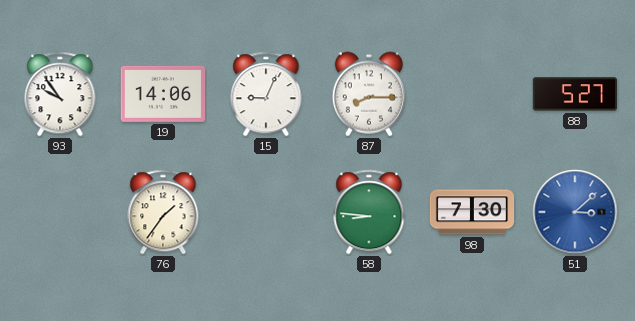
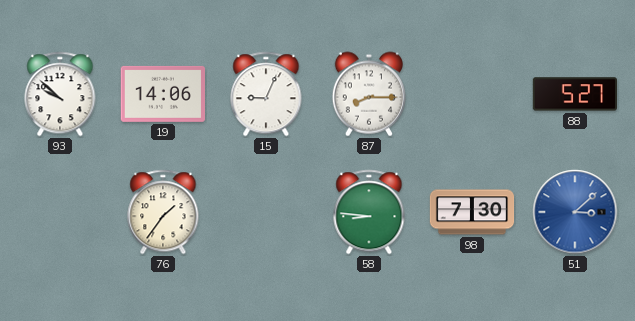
93: 9:54 -> 9:52
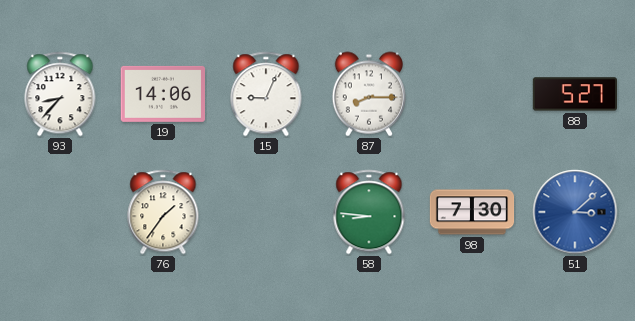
93: 9:52 -> 8:37
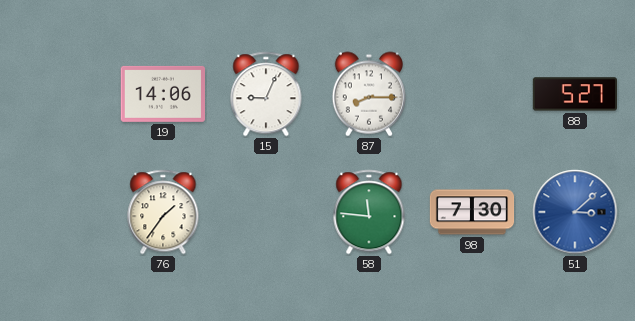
93: 8:37 -> none
58: 8:46 -> 11:46
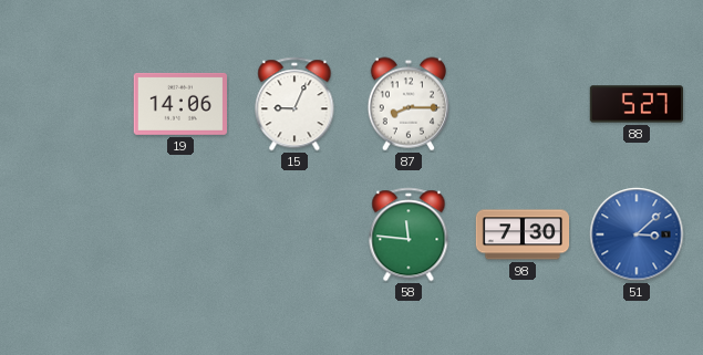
76: 1:36 -> none
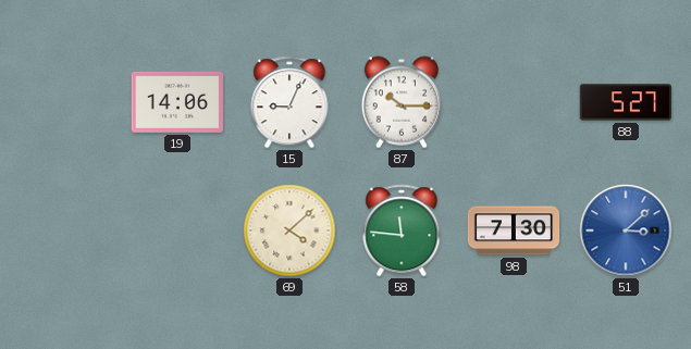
87: 8:15 -> 10:15
69: none -> 4:08
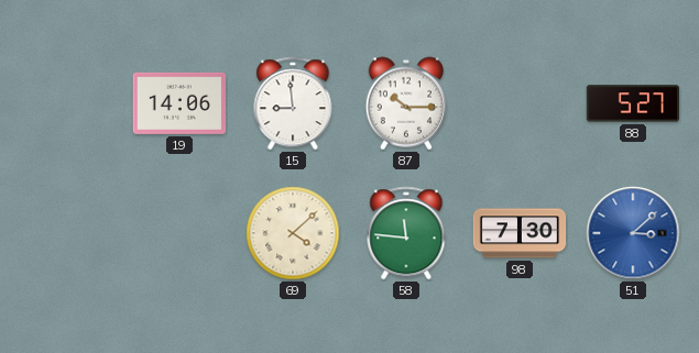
15: 9:04 -> 8:59
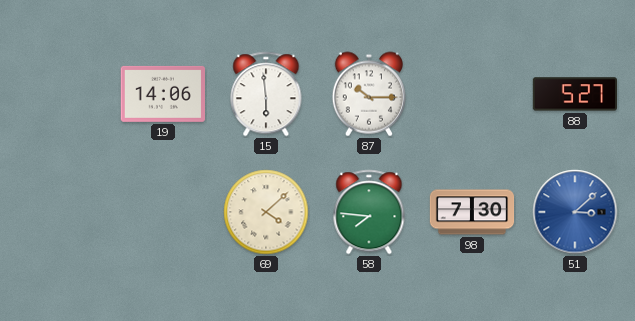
15: 8:59 -> 5:59
58: 11:46 -> 7:46
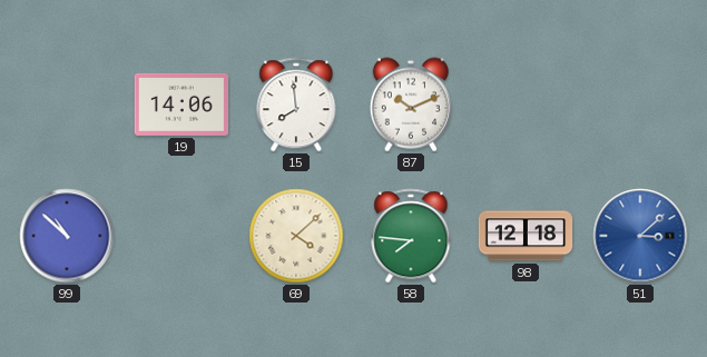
15: 5:59 -> 7:59
87: 10:15 -> 10:11
88: 5:27 -> none
99: none -> 10:52
98: 7:30 -> 12:18
